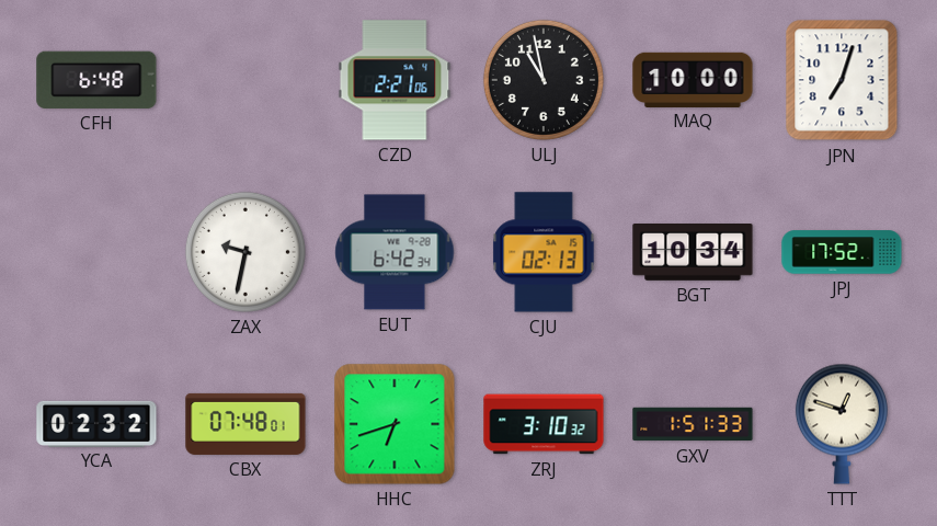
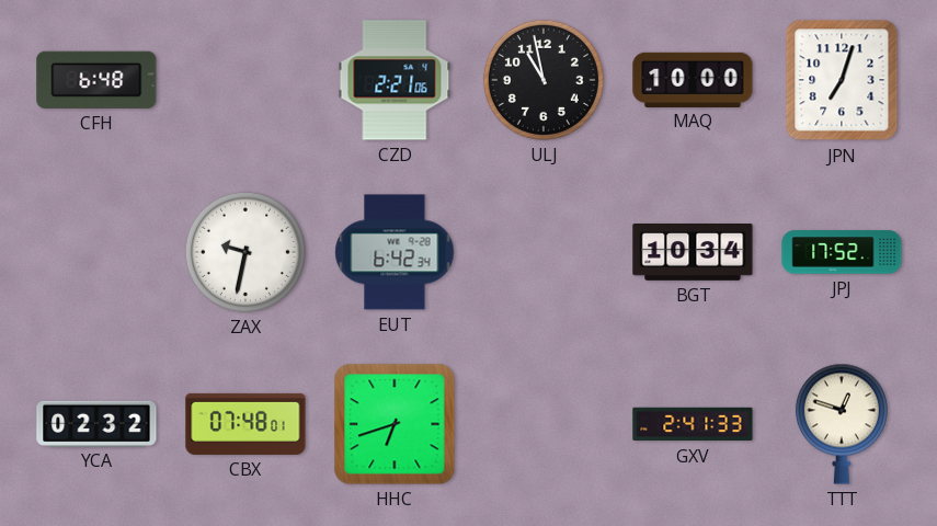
CJU: 02:13 -> none
ZRJ: 3:10 -> none
GXV: 1:51 -> 2:41
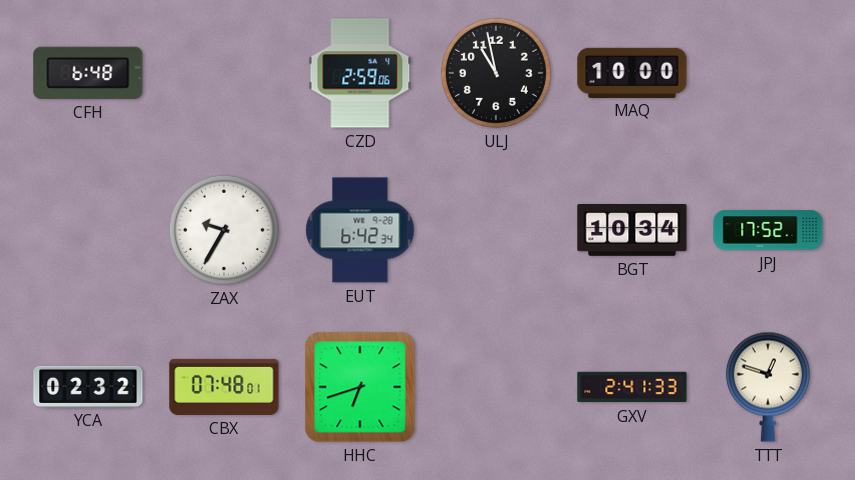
CZD: 2:21 -> 2:59
JPN: 7:03 -> none
ZAX: 9:32 -> 9:35
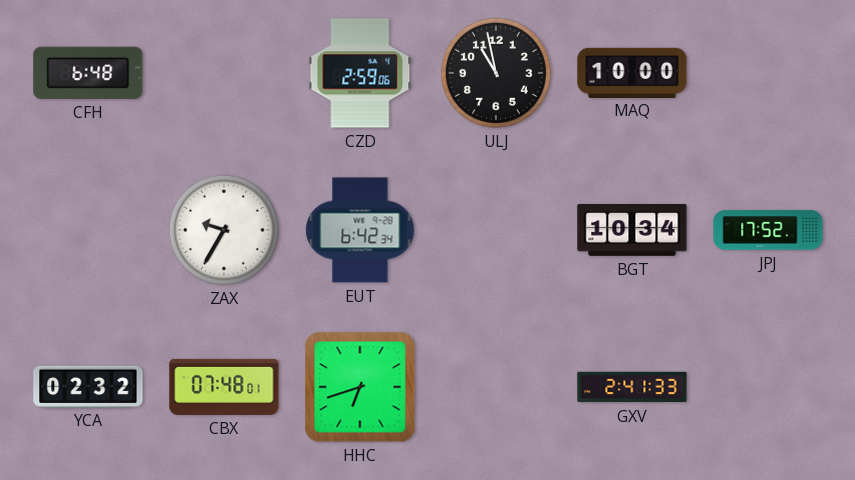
TTT: 12:48 -> none
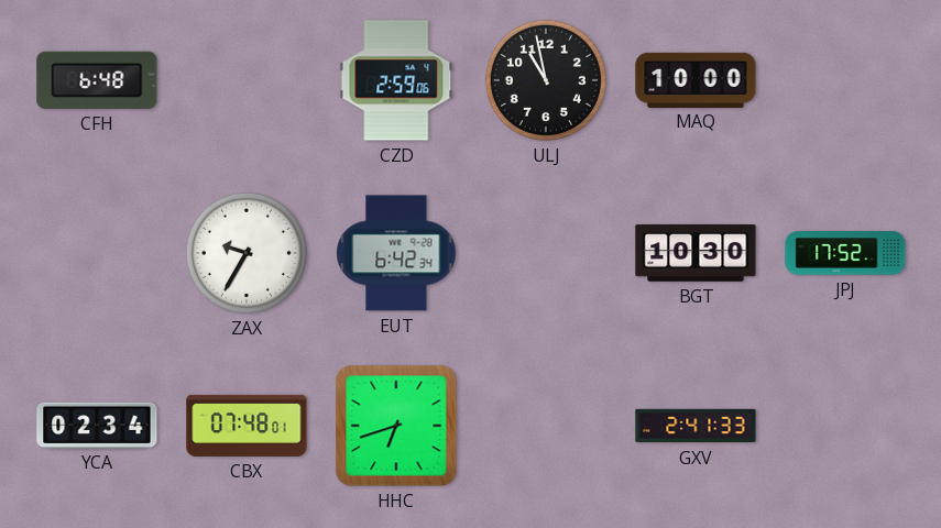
BGT: 10:34 -> 10:30
YCA: 02:32 -> 02:34
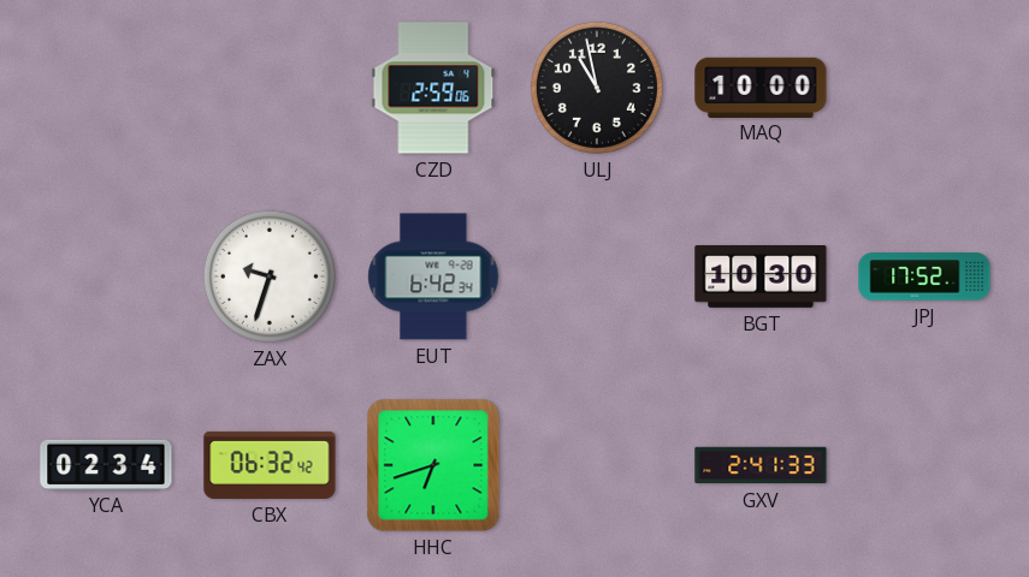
CFH: 6:48 -> none
ZAX: 9:35 -> 9:33
CBX: 07:48 -> 06:32
